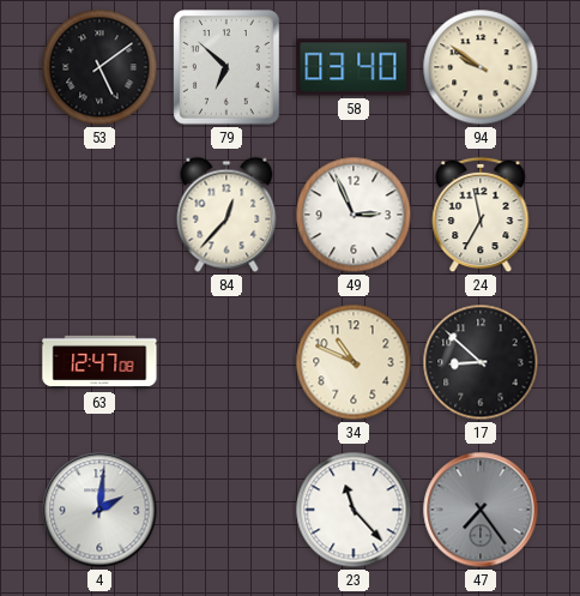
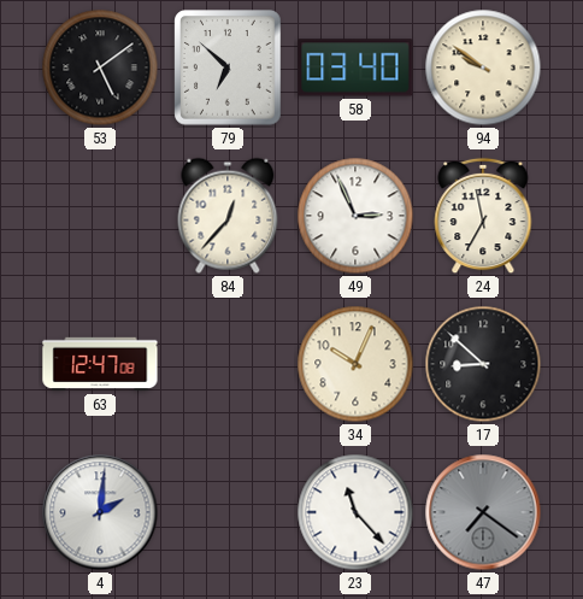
34: 10:49 -> 10:04
47: 7:24 -> 7:21
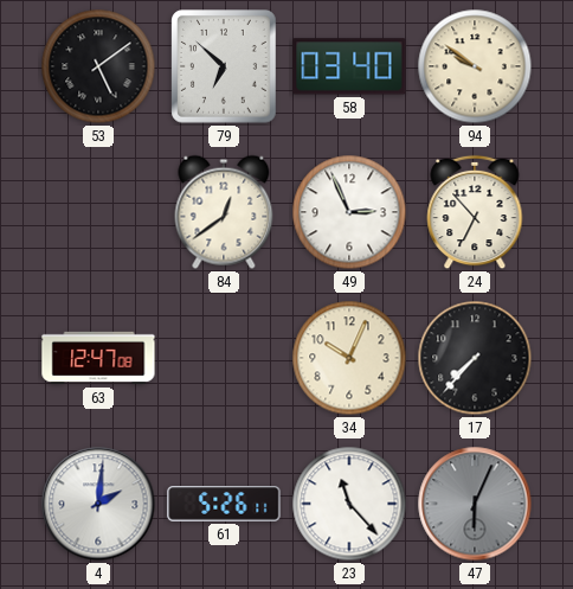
84: 12:37 -> 12:39
24: 6:58 -> 6:53
17: 8:52 -> 7:37
61: none -> 5:26
47: 7:21 -> 6:04
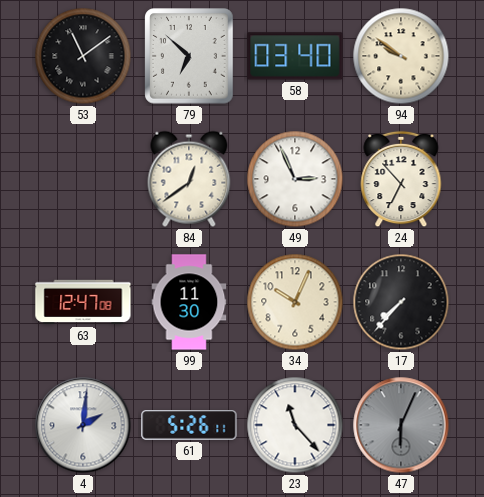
53: 5:09 -> 11:09
99: none -> 11:30
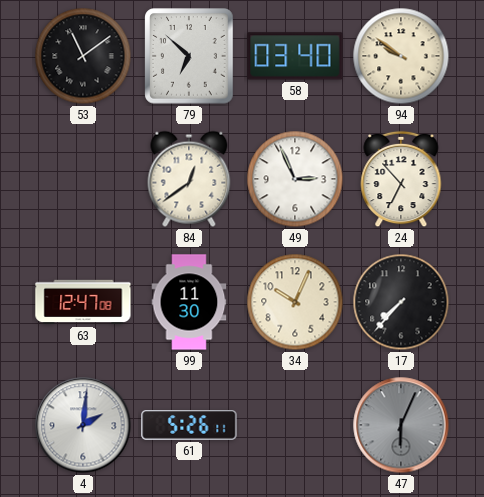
23: 11:23 -> none
